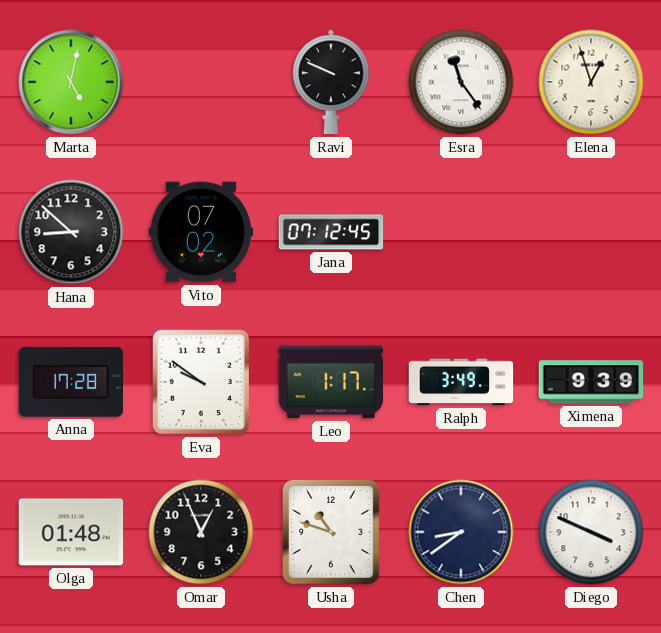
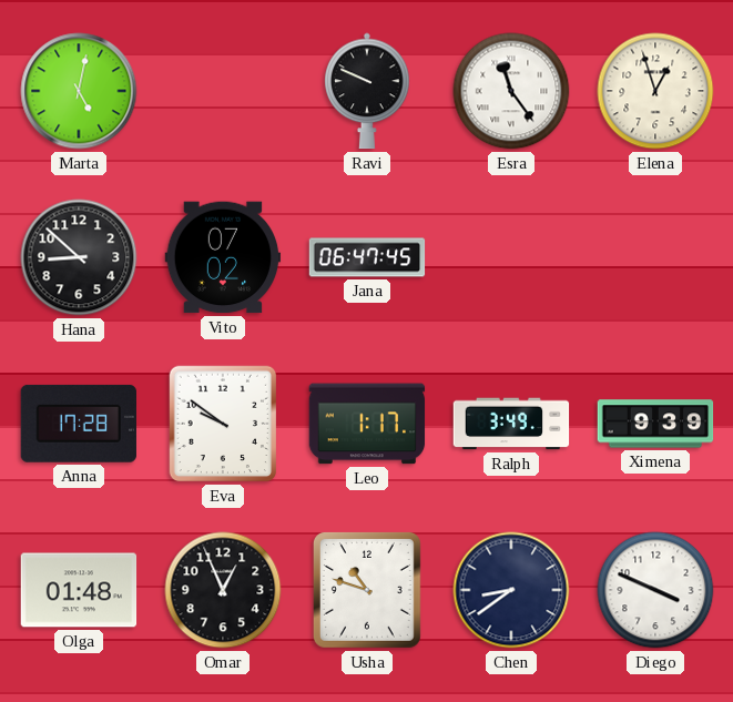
Jana: 07:12 -> 06:47
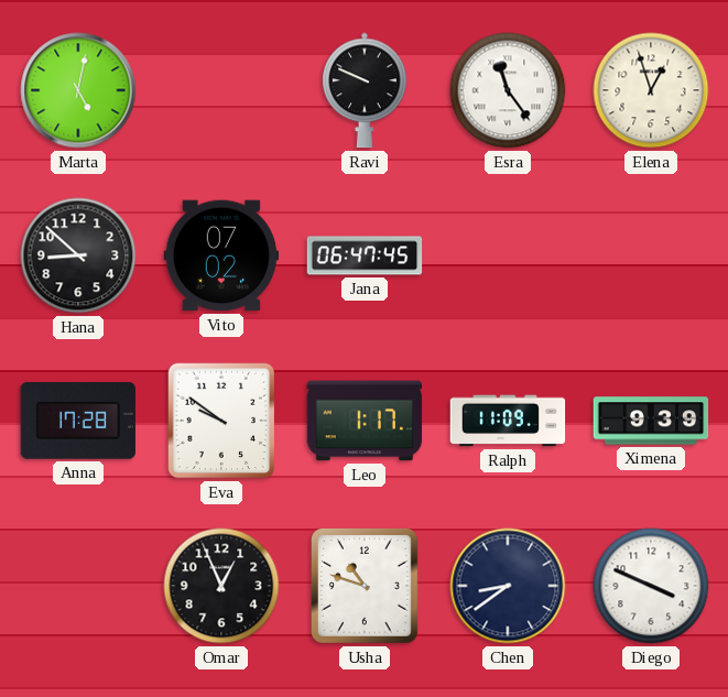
Ralph: 3:49 -> 11:09
Olga: 01:48 -> none
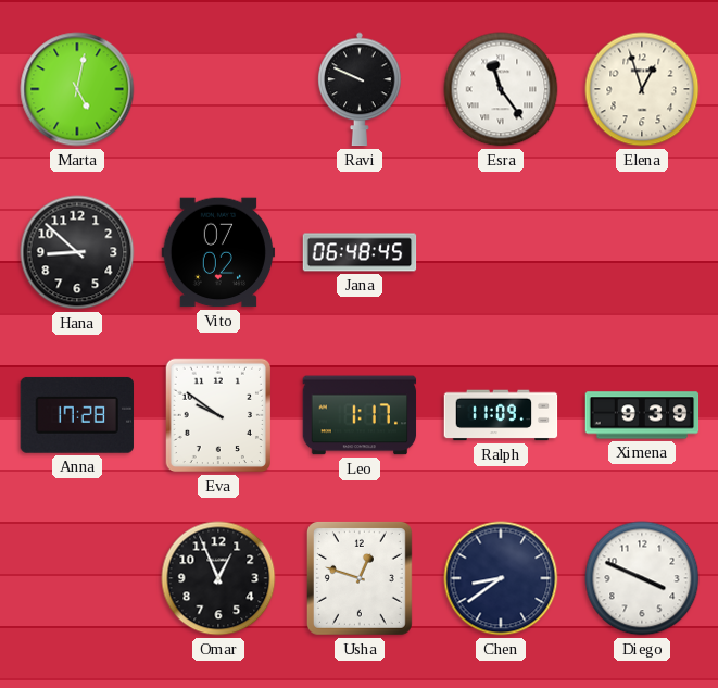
Jana: 06:47 -> 06:48
Usha: 10:48 -> 12:48
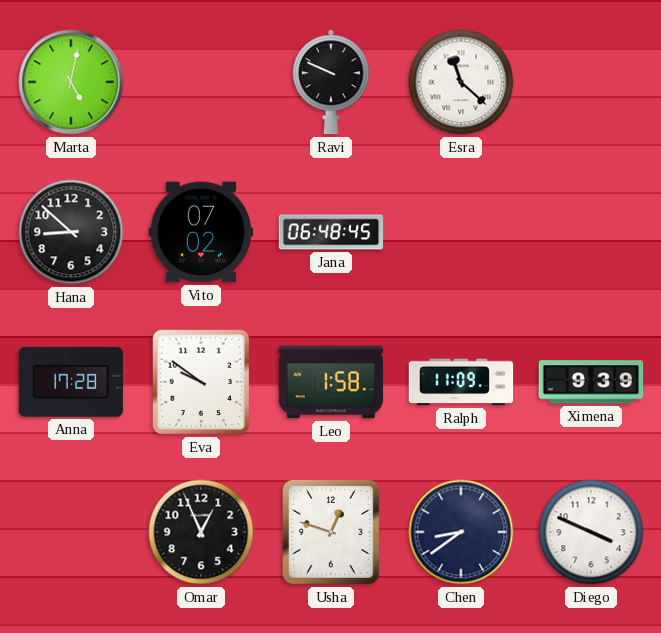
Esra: 11:24 -> 11:22
Elena: 12:57 -> none
Leo: 1:17 -> 1:58
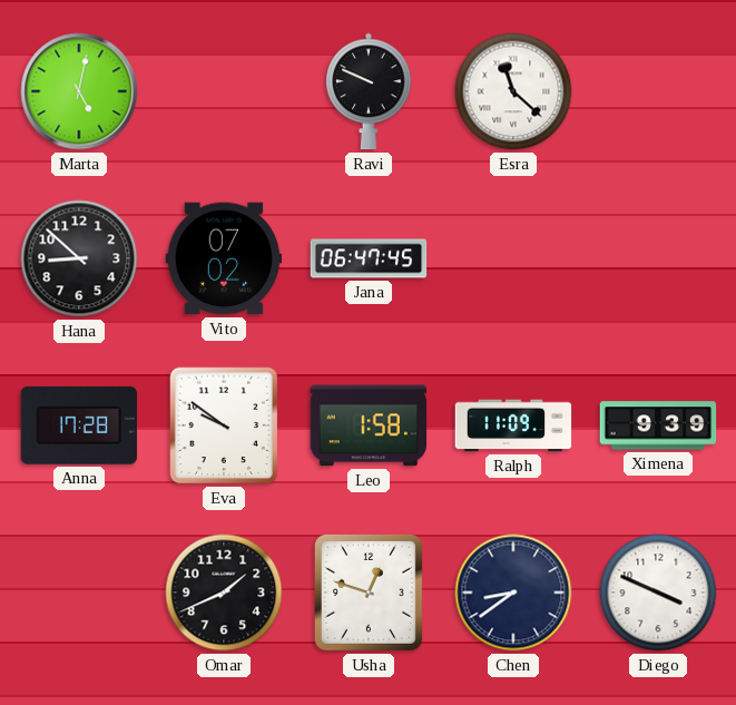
Jana: 06:48 -> 06:47
Omar: 12:56 -> 1:41
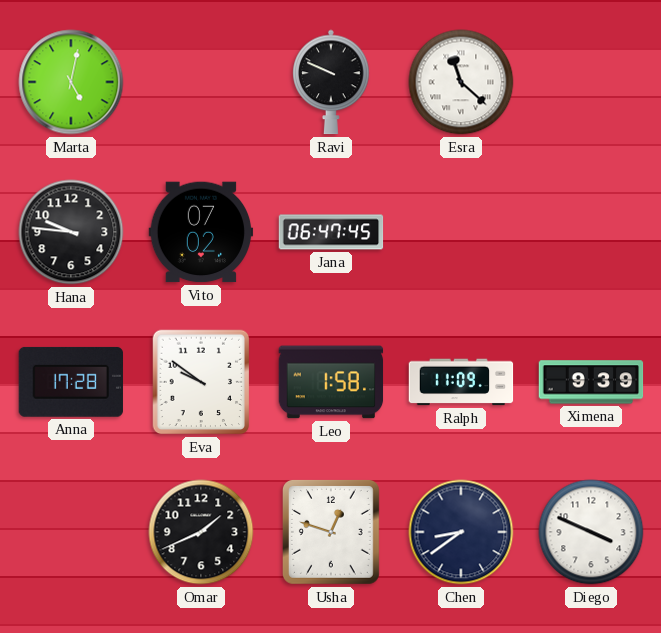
Hana: 8:52 -> 9:46
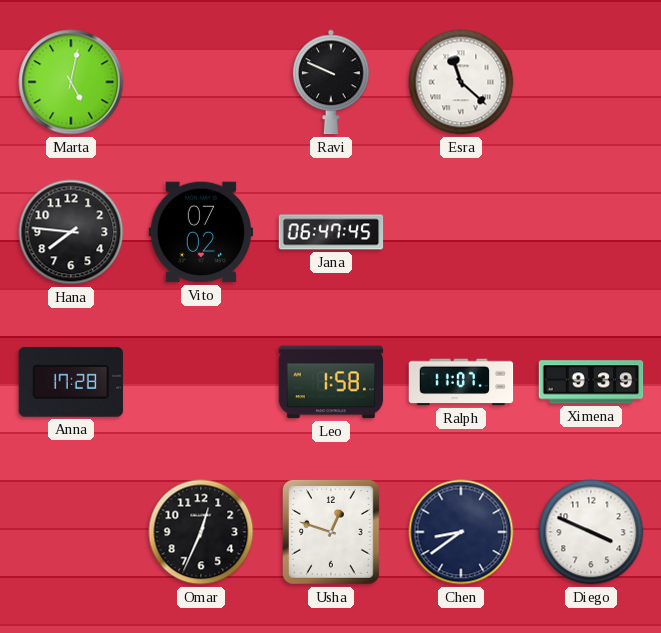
Hana: 9:46 -> 7:46
Eva: 9:51 -> none
Ralph: 11:09 -> 11:07
Omar: 1:41 -> 12:34
